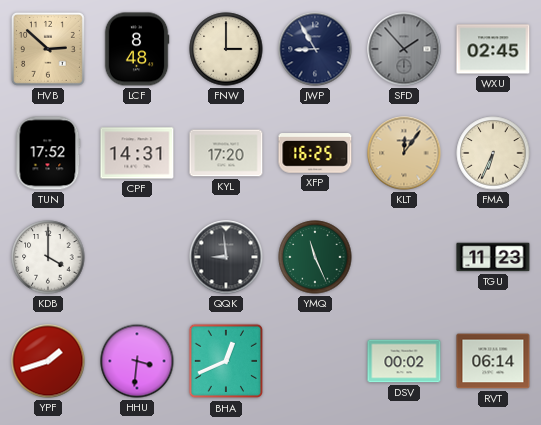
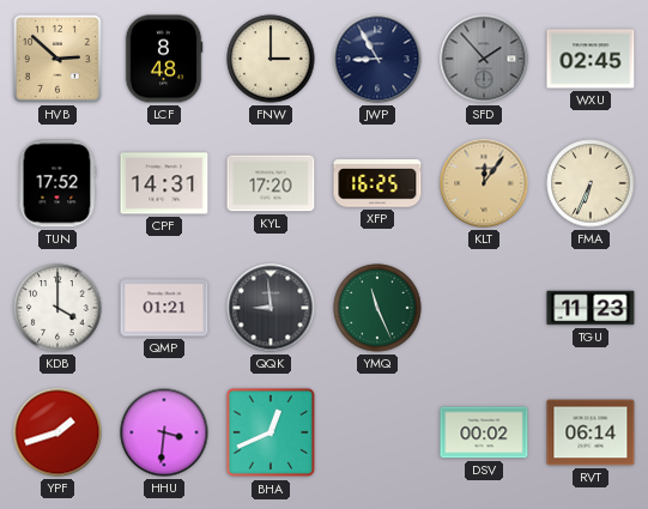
QMP: none -> 01:21
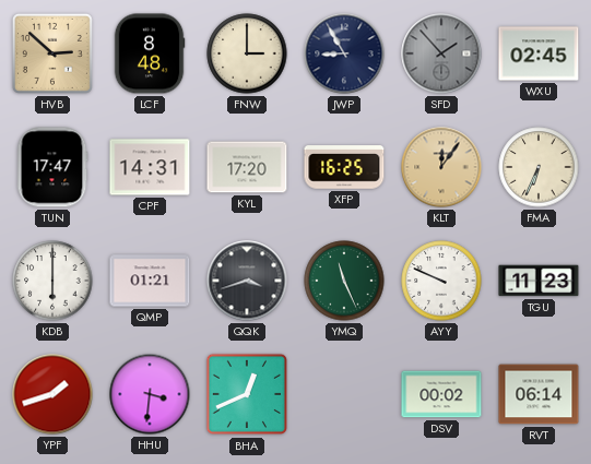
TUN: 17:52 -> 17:47
KDB: 4:00 -> 6:00
QQK: 8:59 -> 3:42
AYY: none -> 9:49
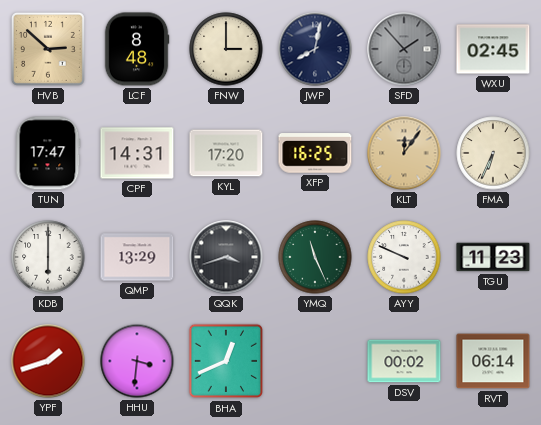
JWP: 8:55 -> 8:02
QMP: 01:21 -> 13:29
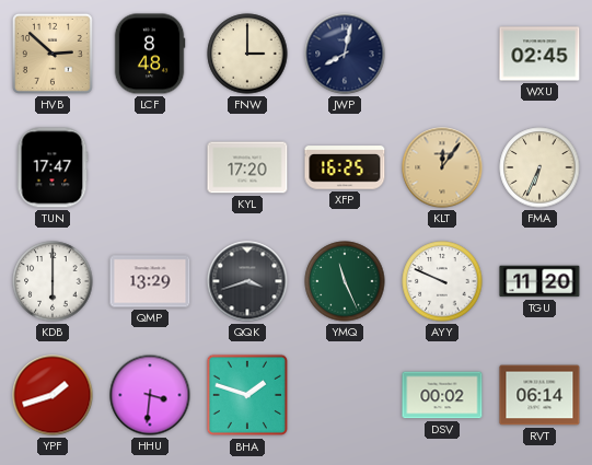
SFD: 1:53 -> none
CPF: 14:31 -> none
TGU: 11:23 -> 11:20
BHA: 12:41 -> 1:48
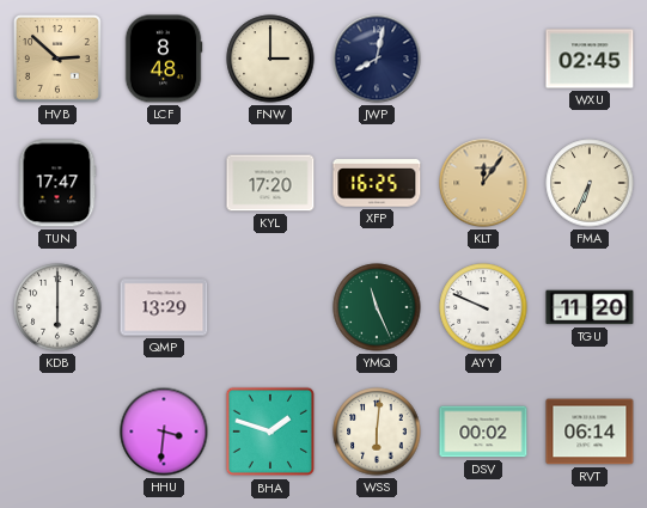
QQK: 3:42 -> none
YPF: 1:42 -> none
WSS: none -> 6:01
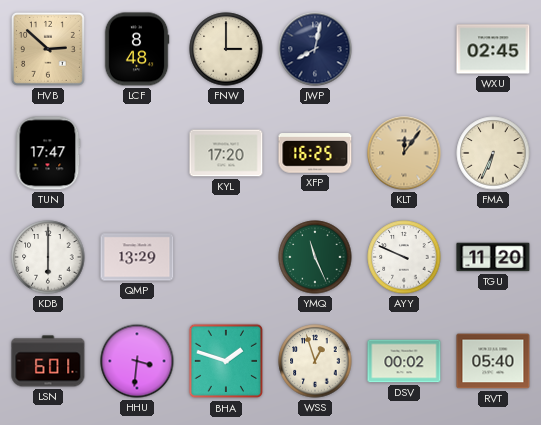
LSN: none -> 6:01
WSS: 6:01 -> 12:57
RVT: 06:14 -> 05:40
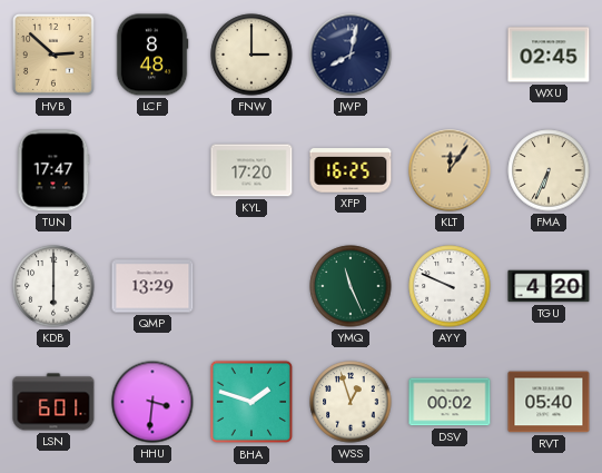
TGU: 11:20 -> 4:20
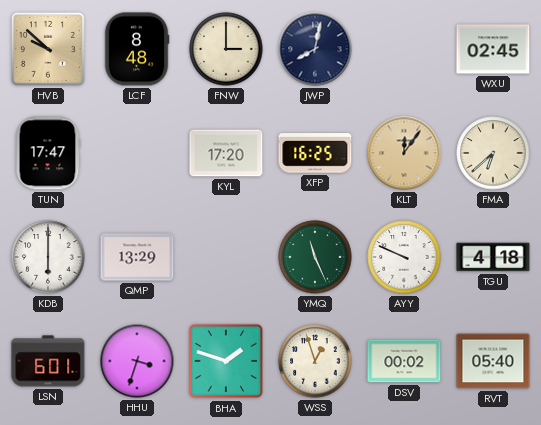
HVB: 2:52 -> 9:52
FMA: 6:34 -> 6:38
TGU: 4:20 -> 4:18
HHU: 3:31 -> 3:33
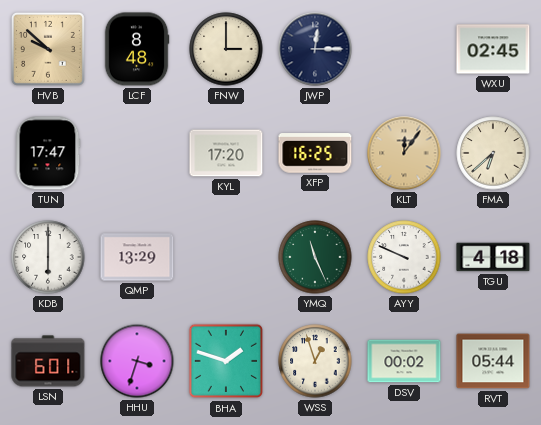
JWP: 8:02 -> 12:15
RVT: 05:40 -> 05:44
